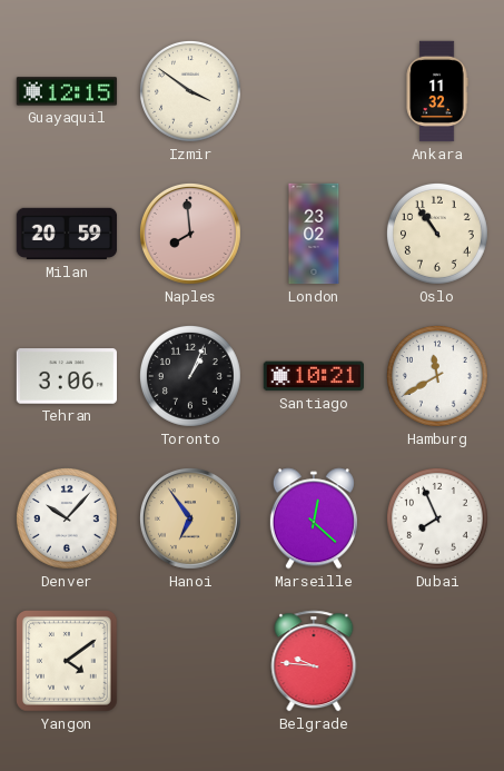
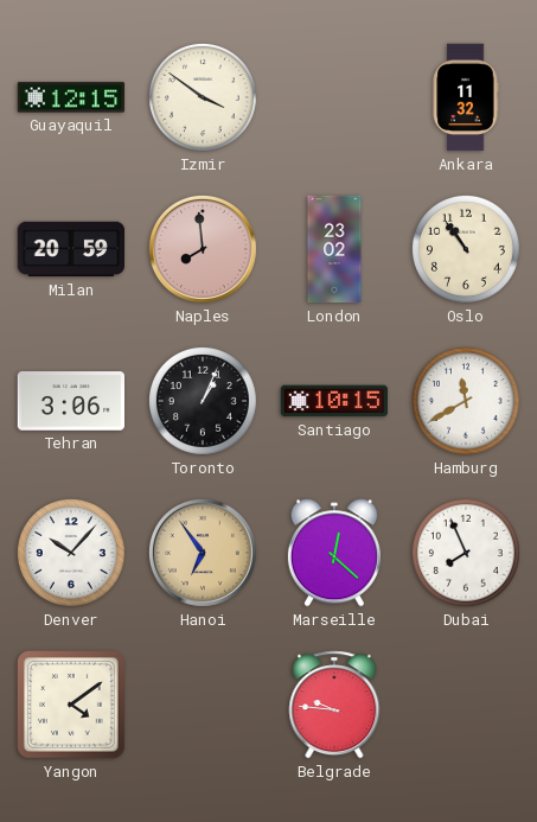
Santiago: 10:21 -> 10:15
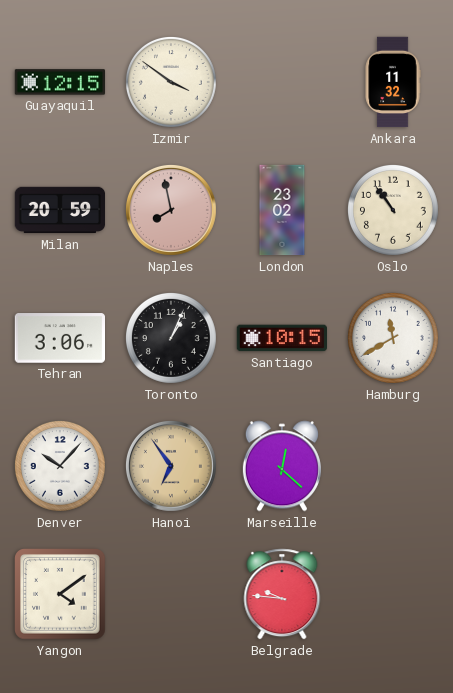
Naples: 7:59 -> 7:58
Dubai: 7:56 -> none
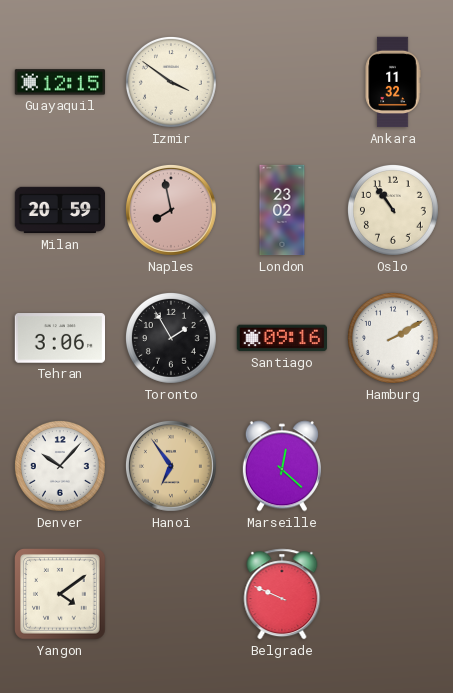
Toronto: 1:04 -> 1:55
Santiago: 10:15 -> 09:16
Hamburg: 11:40 -> 2:10
Belgrade: 9:46 -> 9:49
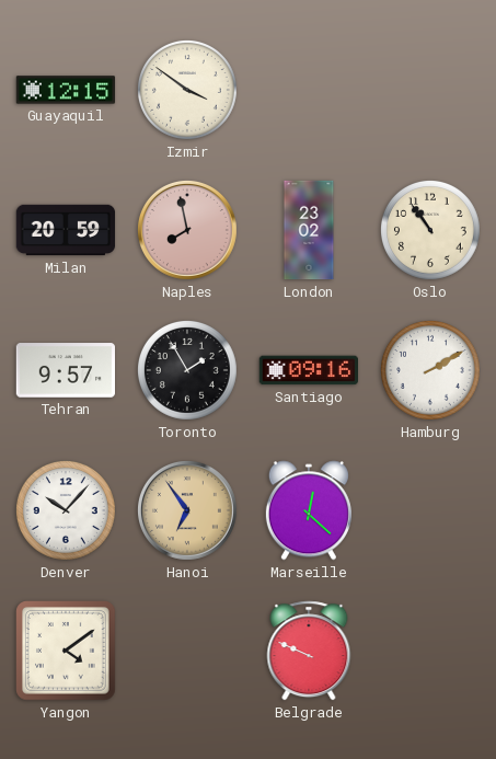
Ankara: 11:32 -> none
Tehran: 3:06 -> 9:57
